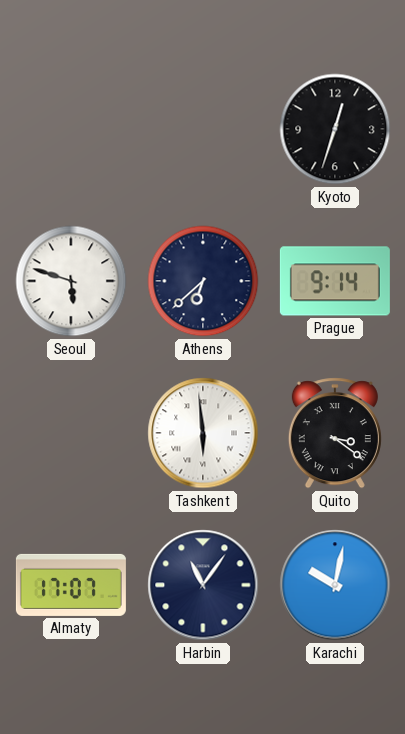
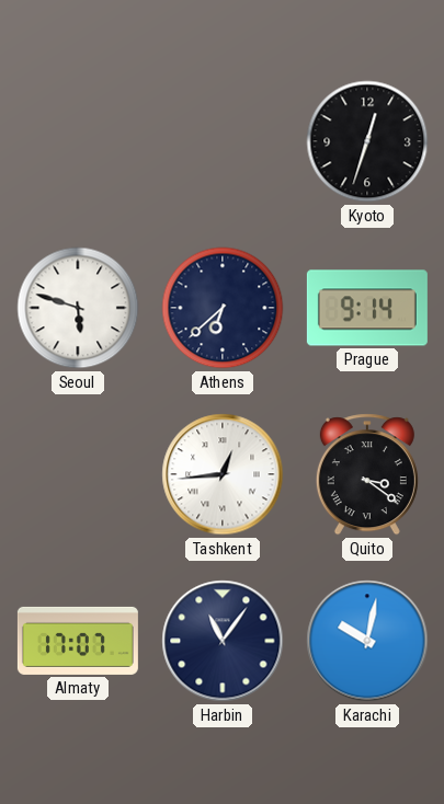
Tashkent: 5:59 -> 12:44
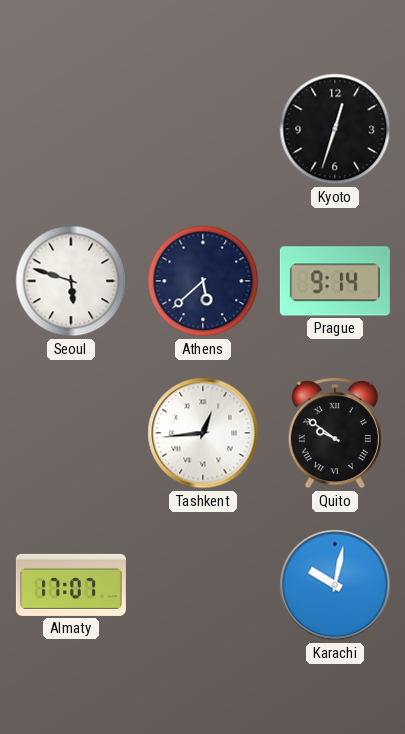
Athens: 6:38 -> 5:38
Quito: 3:21 -> 9:51
Harbin: 11:06 -> none
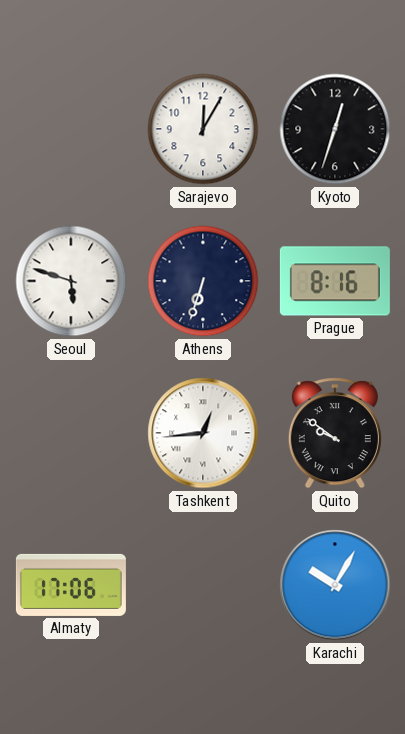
Sarajevo: none -> 12:05
Athens: 5:38 -> 6:33
Prague: 9:14 -> 8:16
Almaty: 17:07 -> 17:06
Karachi: 10:02 -> 10:05
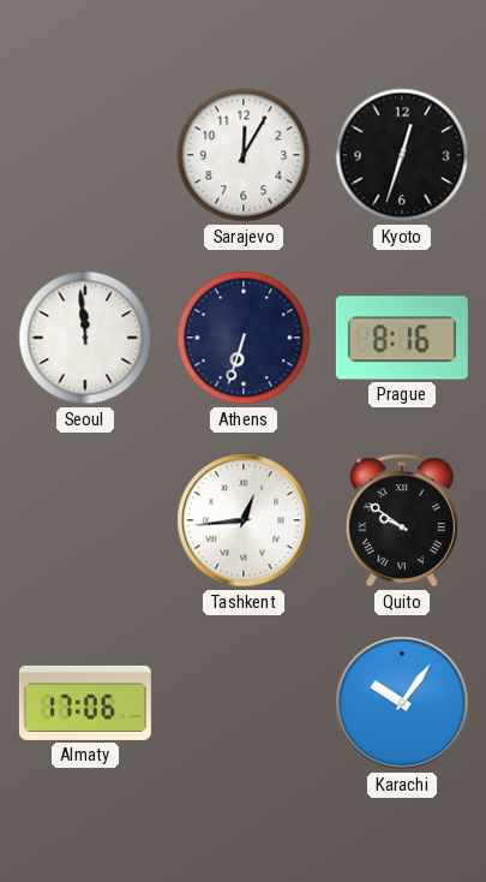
Seoul: 5:48 -> 11:59
Karachi: 10:05 -> 10:06
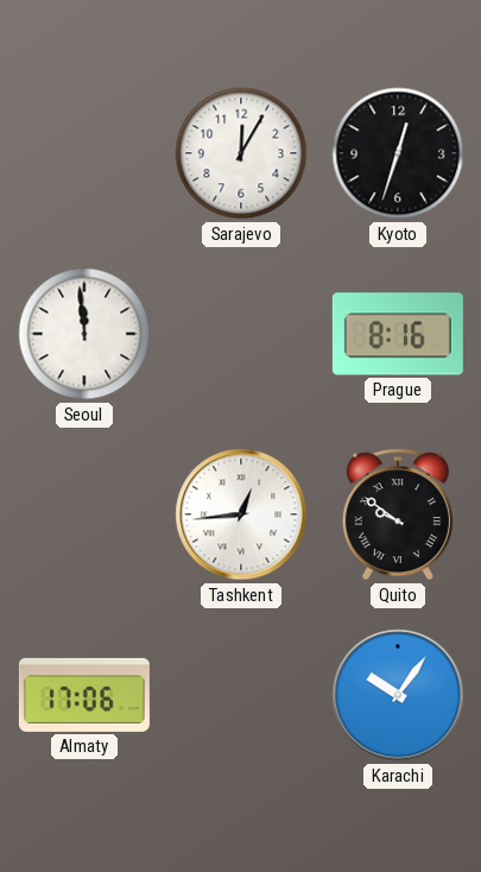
Athens: 6:33 -> none
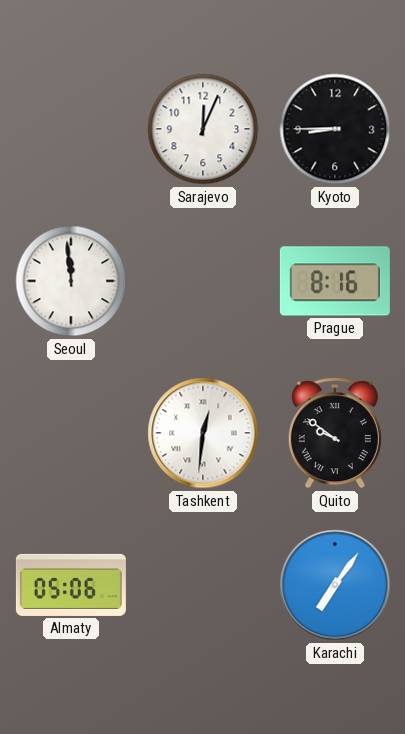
Sarajevo: 12:05 -> 12:04
Kyoto: 12:33 -> 8:45
Tashkent: 12:44 -> 12:31
Almaty: 17:06 -> 05:06
Karachi: 10:06 -> 7:06
